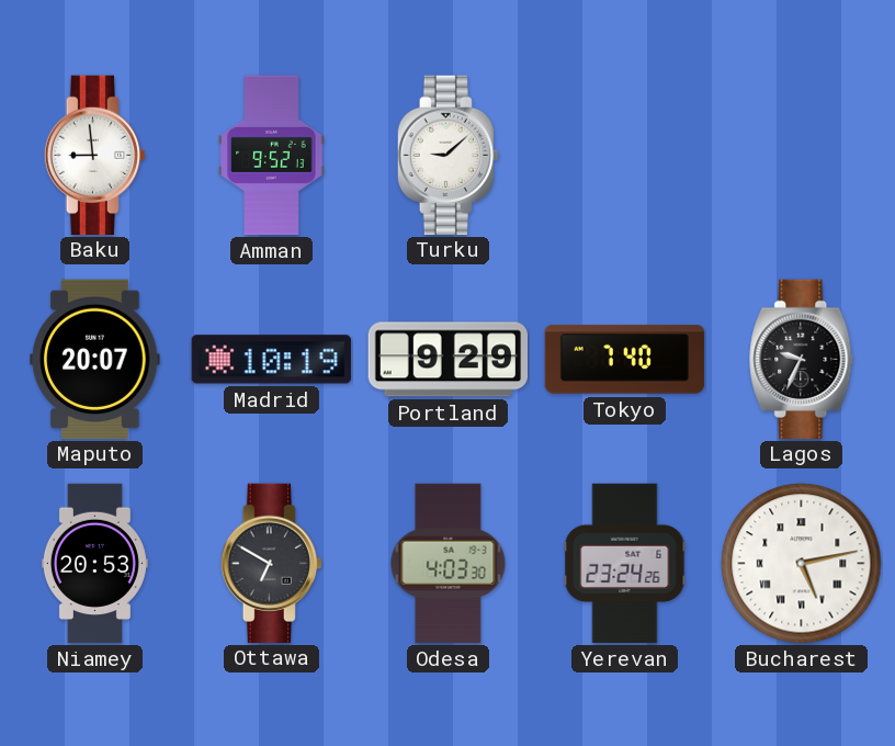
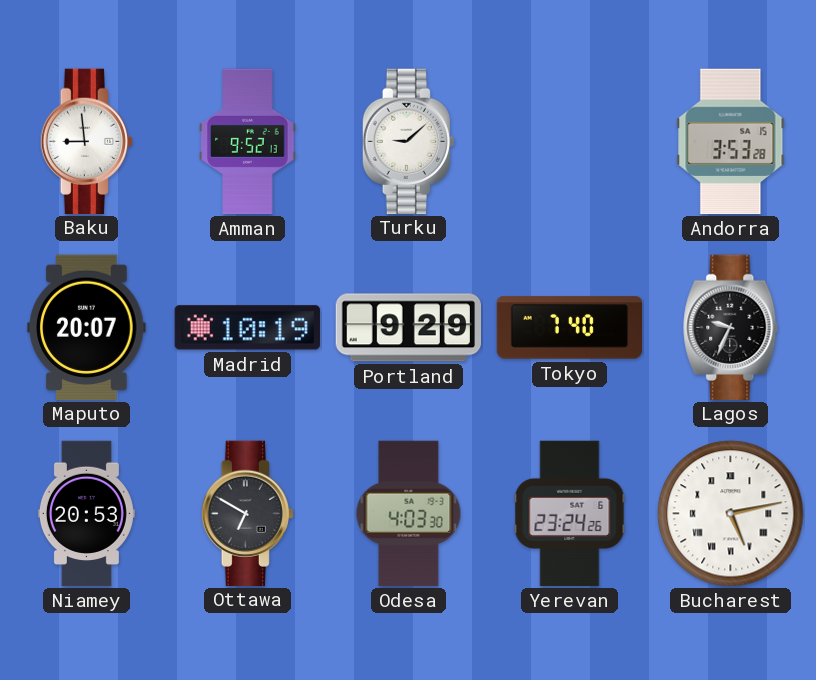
Andorra: none -> 3:53
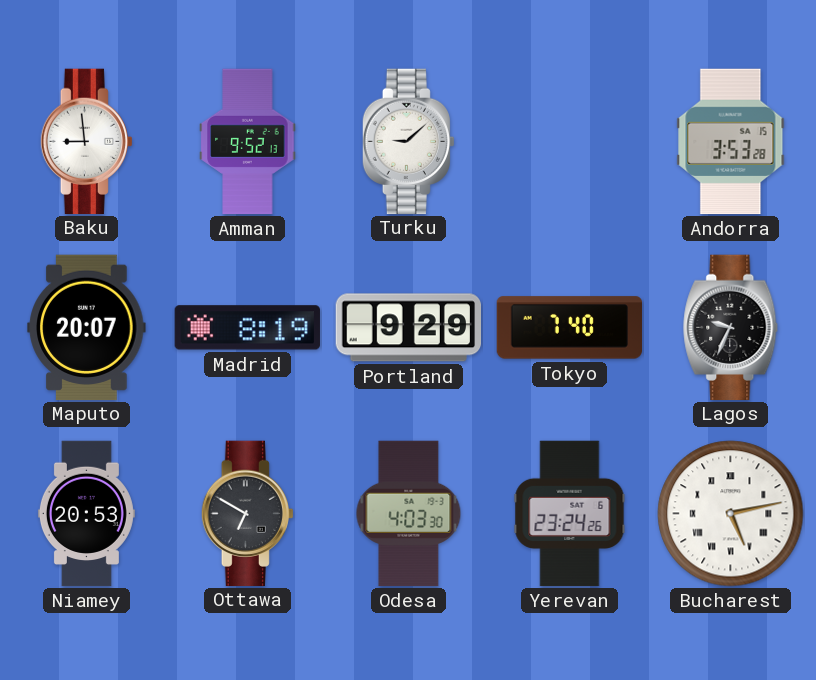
Madrid: 10:19 -> 8:19
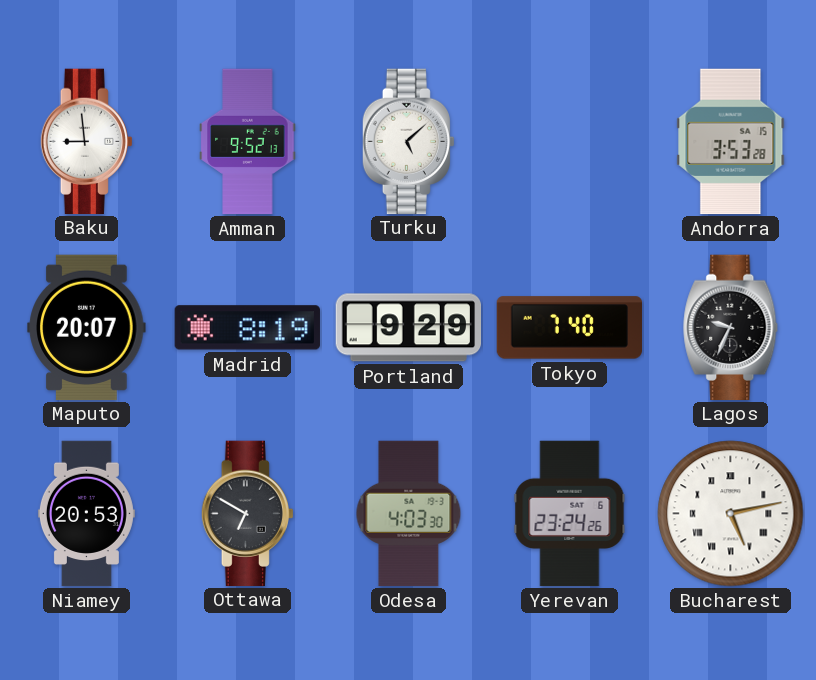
Turku: 9:08 -> 5:08
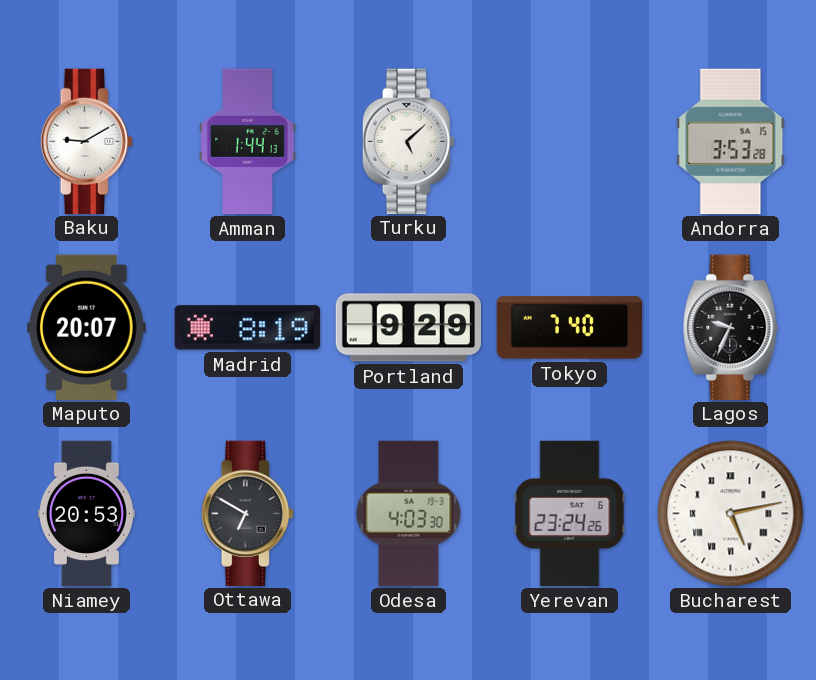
Baku: 8:59 -> 9:10
Amman: 9:52 -> 1:44
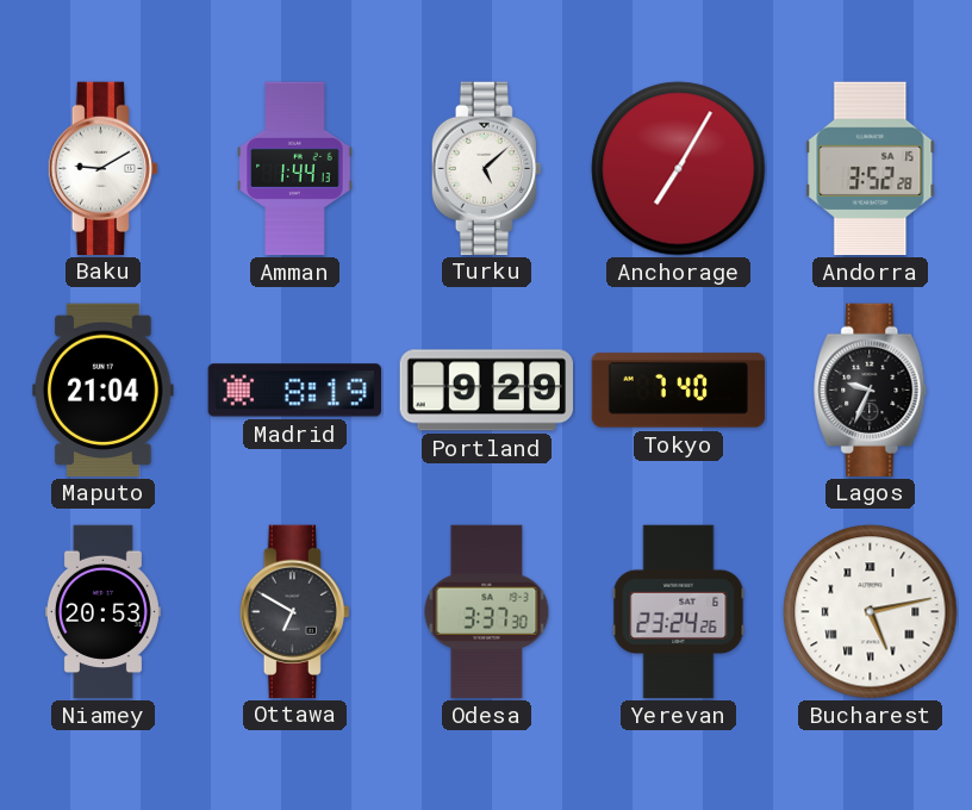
Anchorage: none -> 7:05
Andorra: 3:53 -> 3:52
Maputo: 20:07 -> 21:04
Odesa: 4:03 -> 3:37
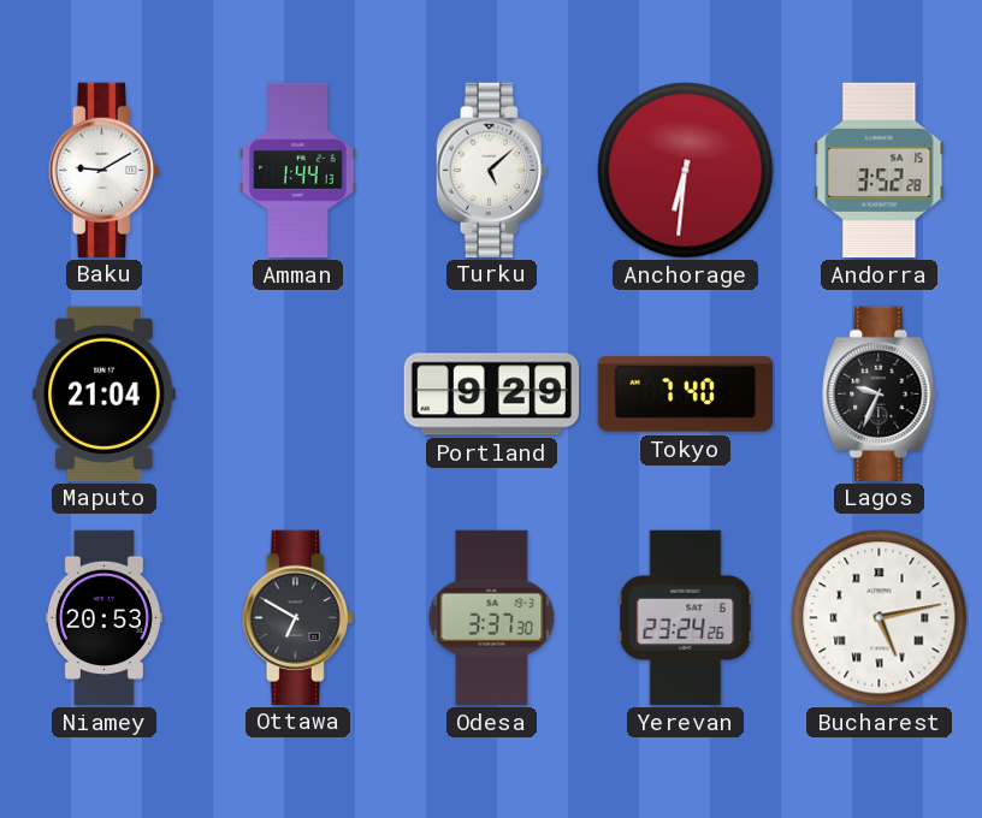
Anchorage: 7:05 -> 6:31
Madrid: 8:19 -> none
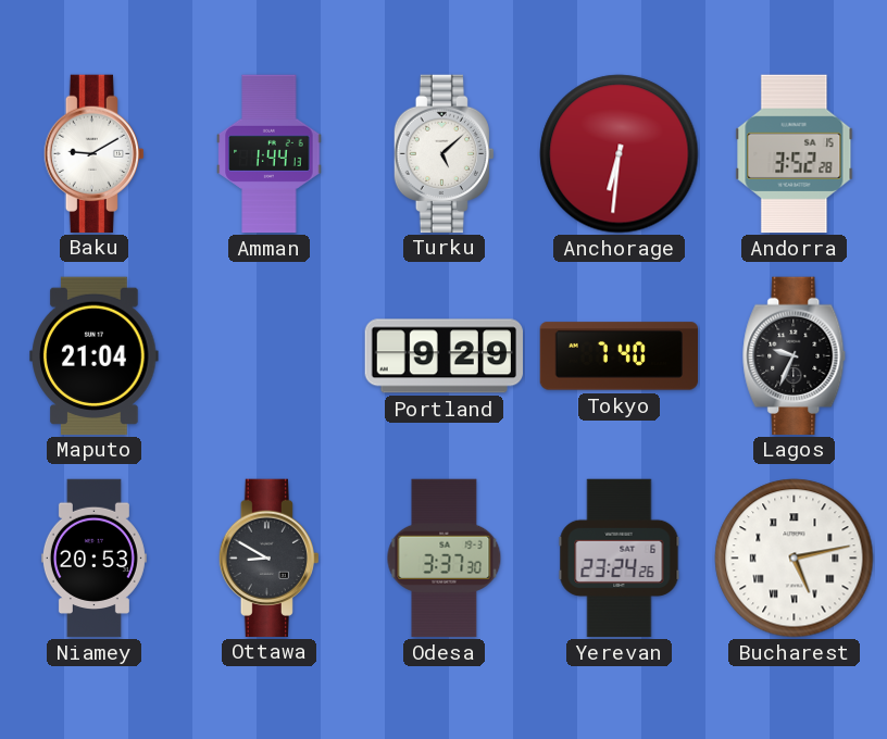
Ottawa: 6:50 -> 8:50
